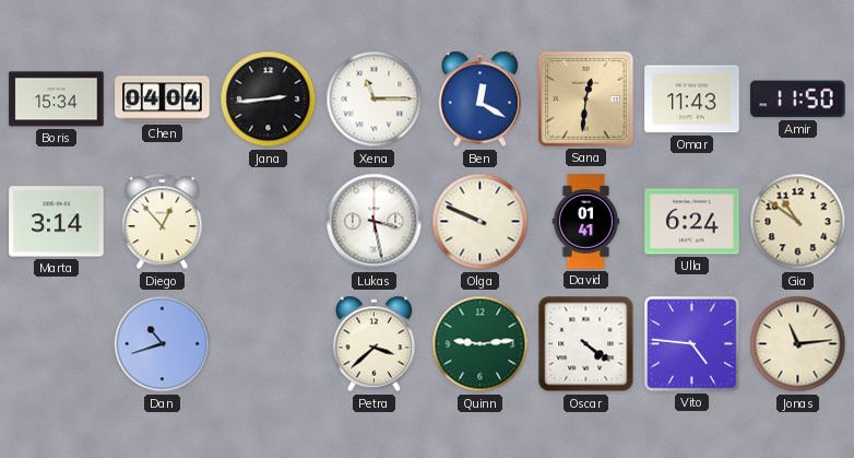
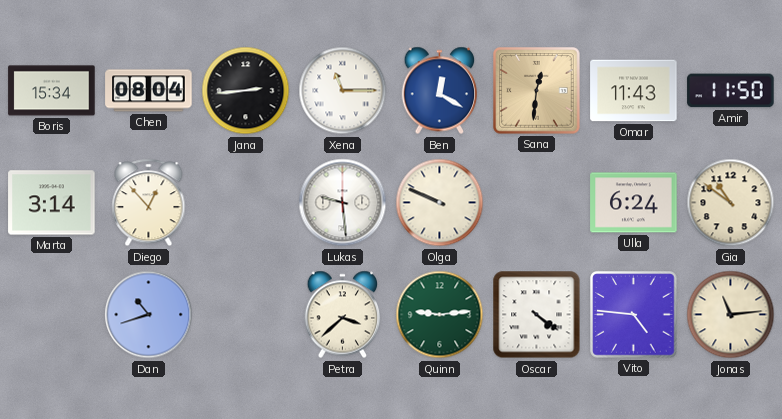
Chen: 04:04 -> 08:04
Lukas: 3:28 -> 9:29
David: 01:41 -> none
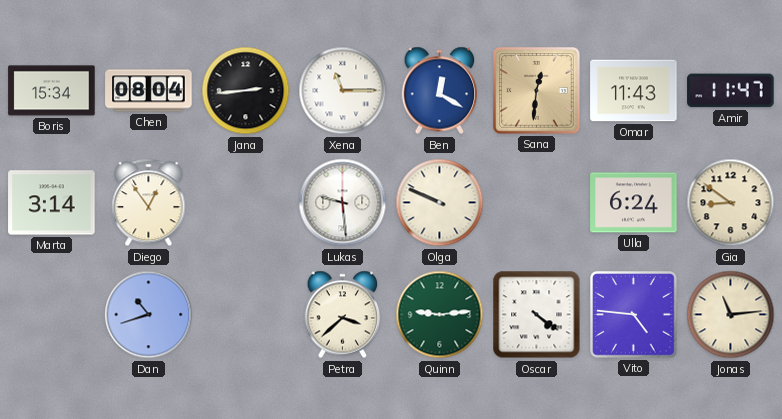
Amir: 11:50 -> 11:47
Diego: 12:53 -> 12:54
Gia: 10:51 -> 8:51
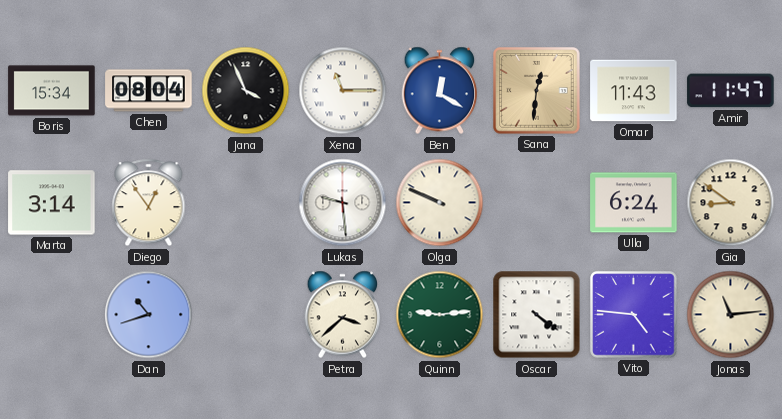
Jana: 2:44 -> 3:56
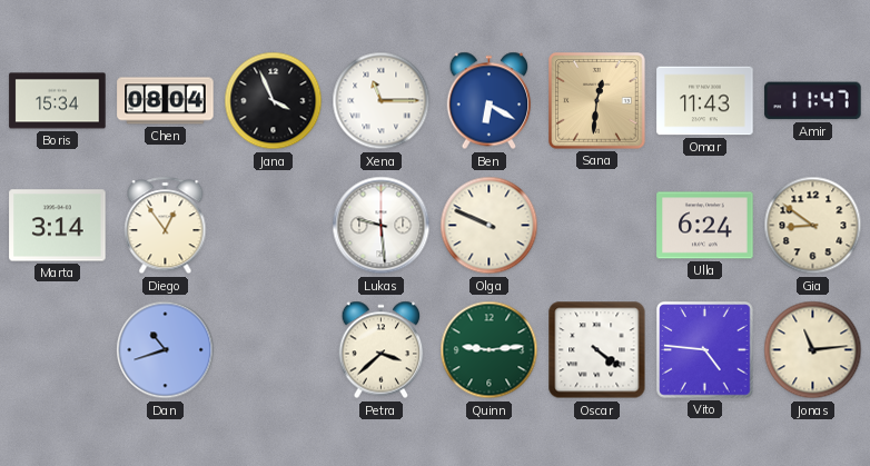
Ben: 12:20 -> 6:20
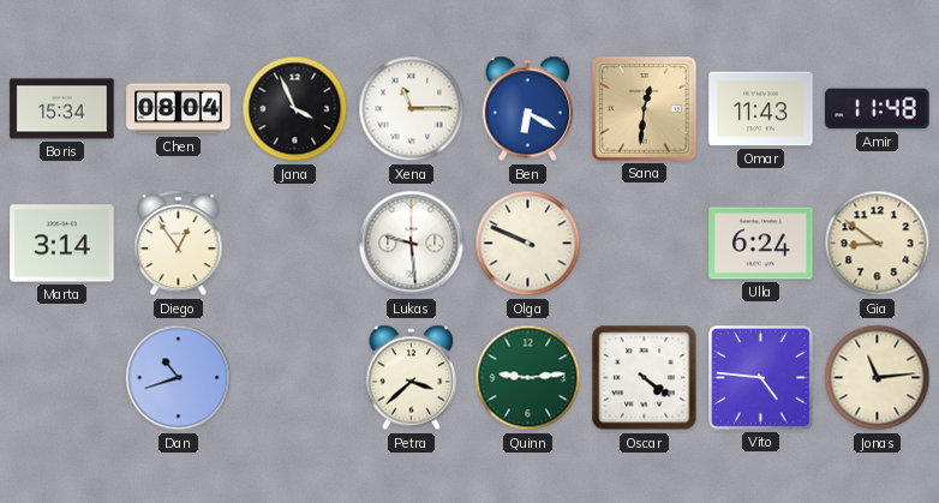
Amir: 11:47 -> 11:48
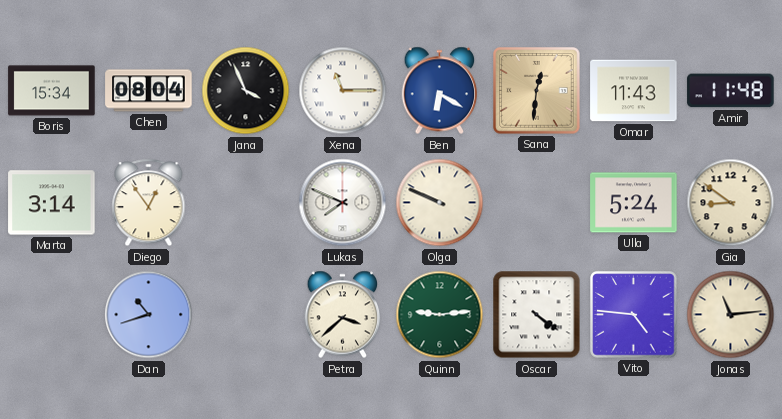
Lukas: 9:29 -> 7:49
Ulla: 6:24 -> 5:24
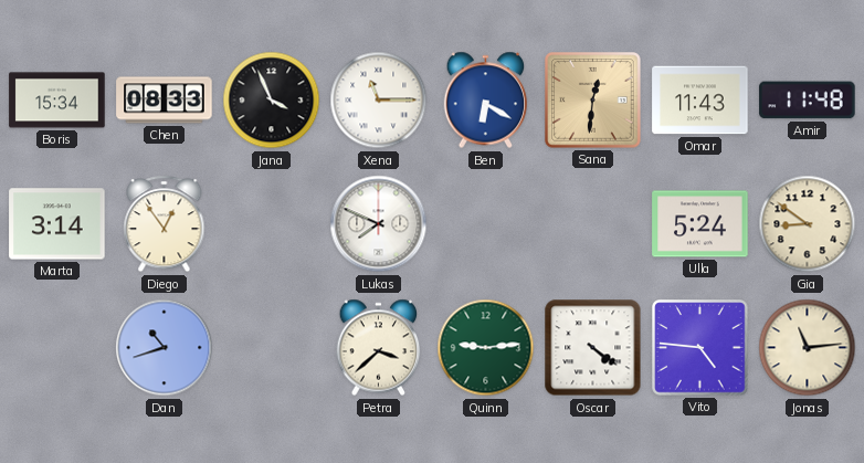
Chen: 08:04 -> 08:33
Olga: 9:49 -> none
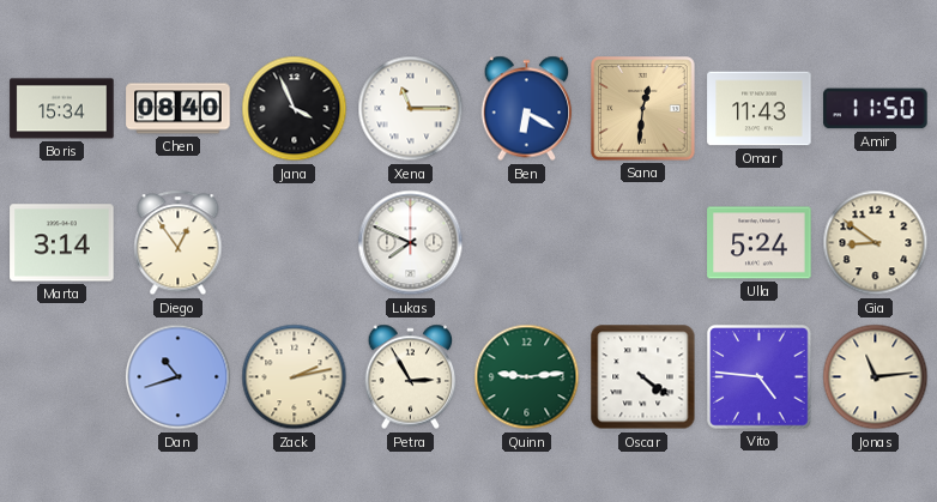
Chen: 08:33 -> 08:40
Amir: 11:48 -> 11:50
Zack: none -> 2:13
Petra: 3:38 -> 2:55
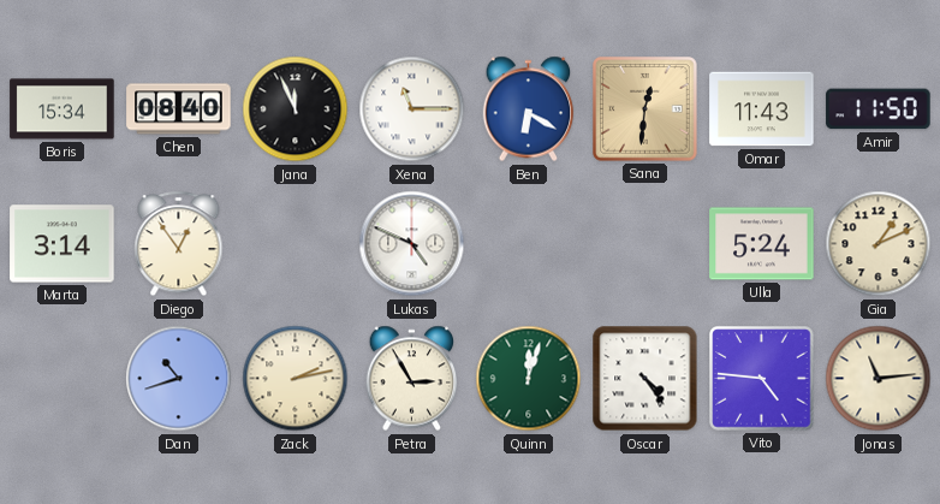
Jana: 3:56 -> 11:56
Lukas: 7:49 -> 4:49
Gia: 8:51 -> 1:11
Quinn: 9:14 -> 12:03
Oscar: 4:21 -> 4:24
